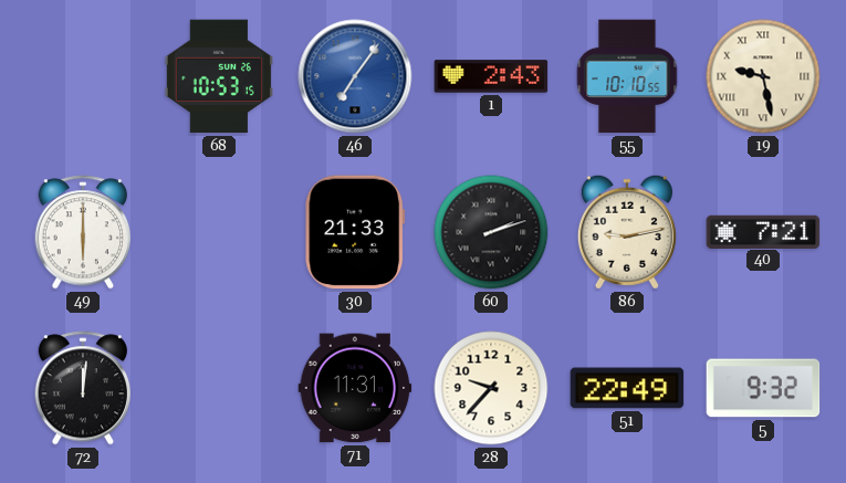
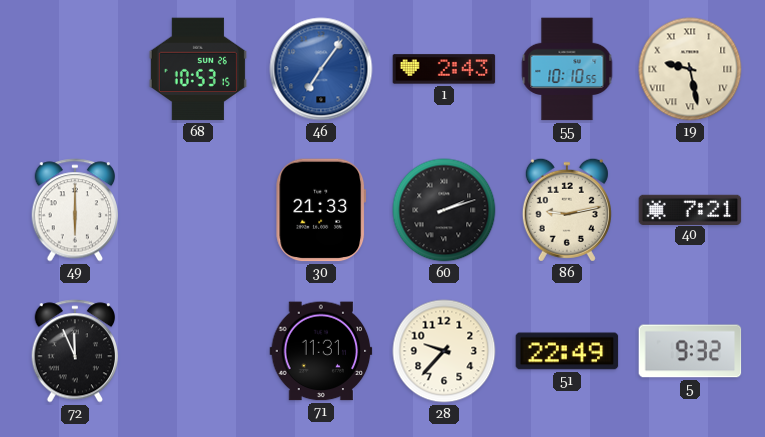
72: 12:01 -> 11:56
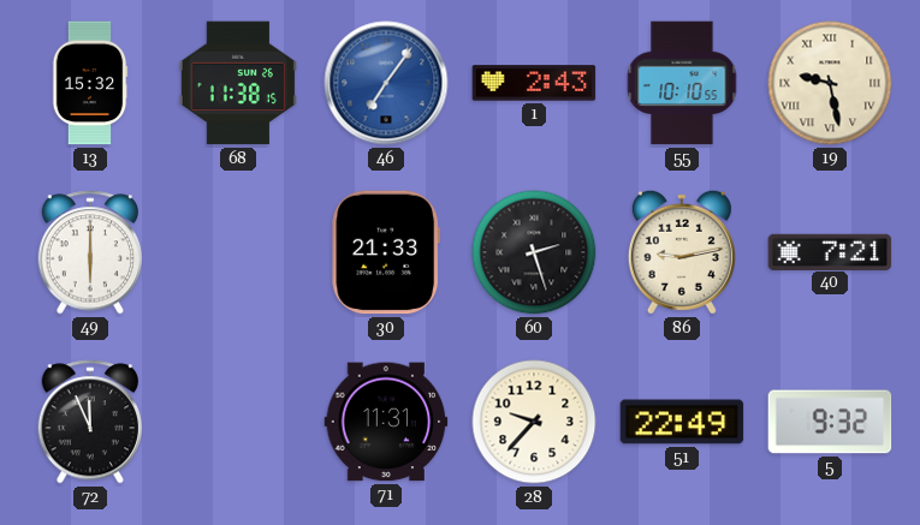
13: none -> 15:32
68: 10:53 -> 11:38
60: 2:12 -> 2:27
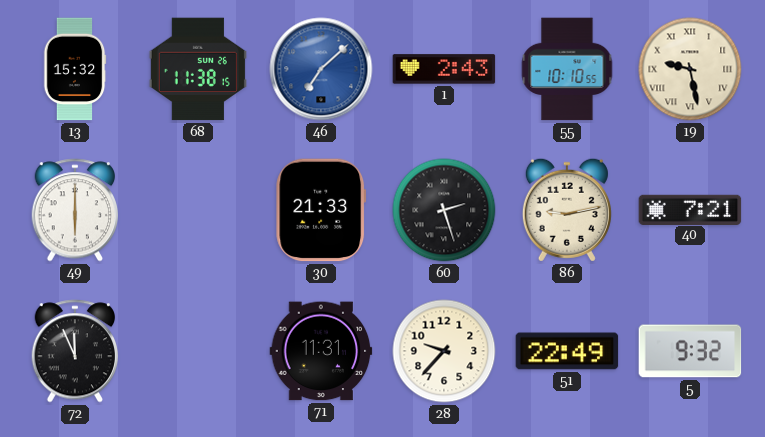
46: 7:06 -> 7:08
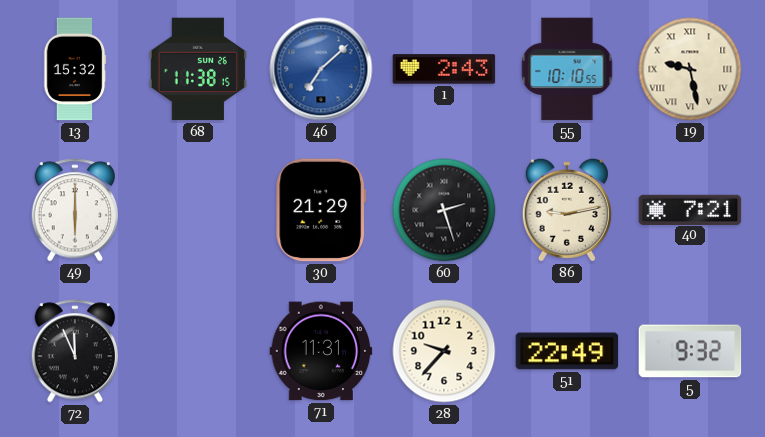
30: 21:33 -> 21:29
